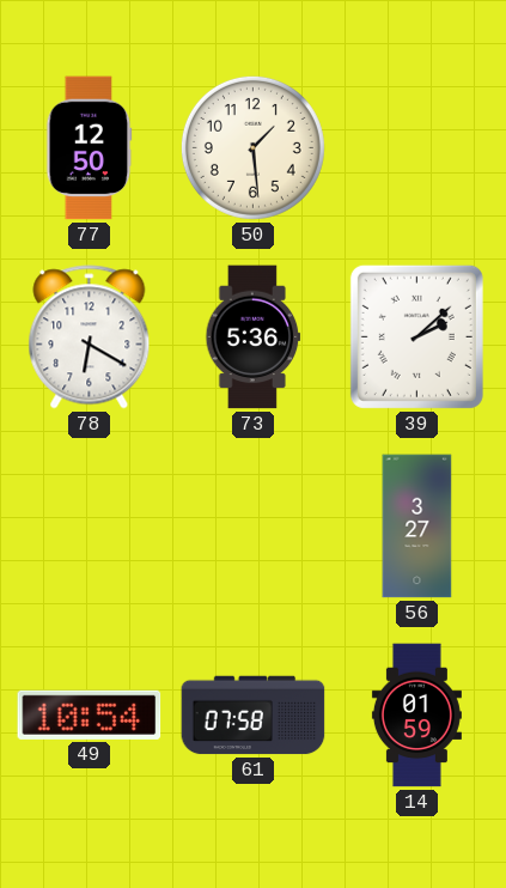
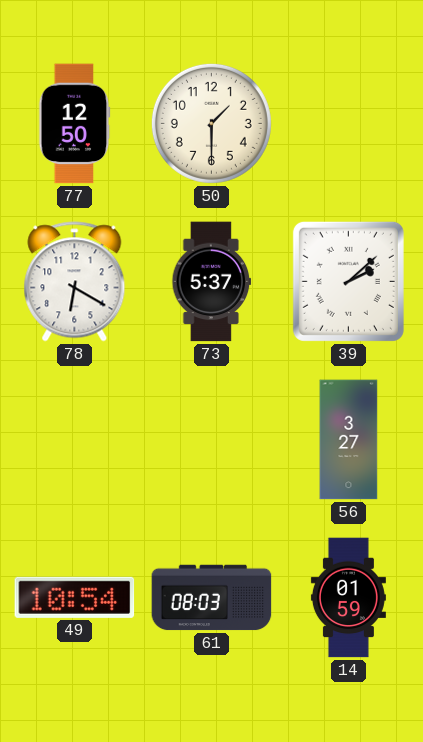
50: 1:29 -> 1:30
73: 5:36 -> 5:37
61: 07:58 -> 08:03
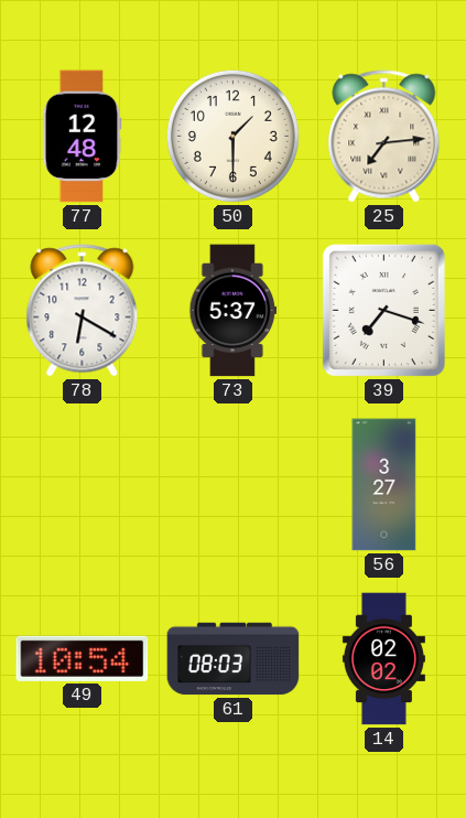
77: 12:50 -> 12:48
25: none -> 7:14
39: 2:08 -> 7:18
14: 01:59 -> 02:02
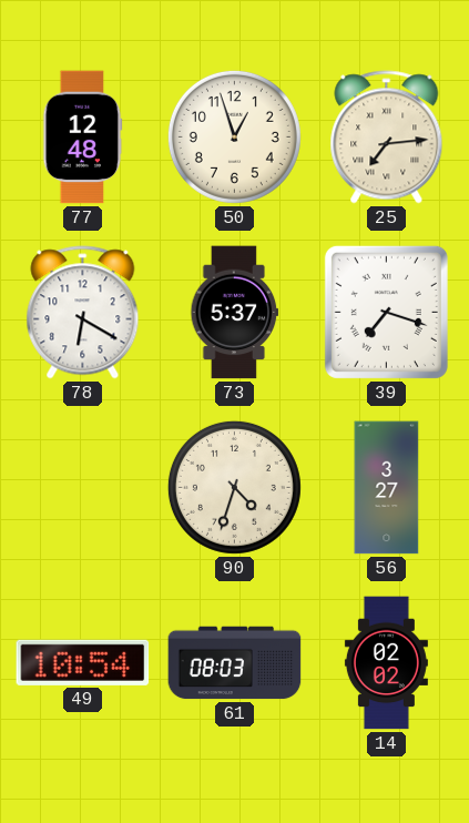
50: 1:30 -> 12:57
90: none -> 4:33
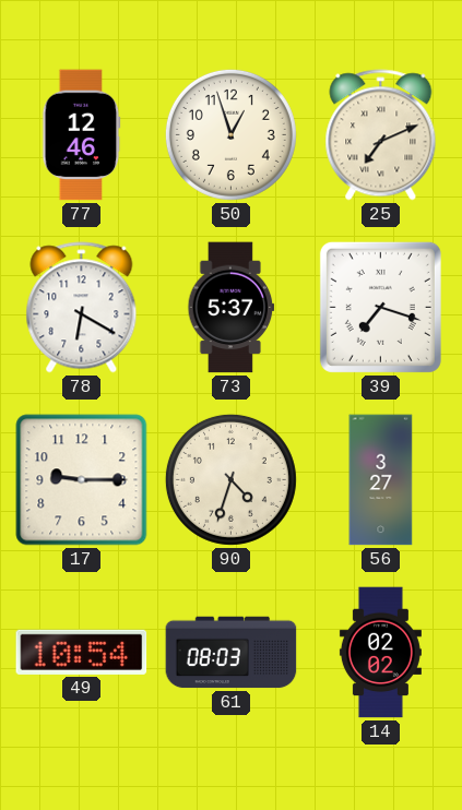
77: 12:48 -> 12:46
25: 7:14 -> 7:11
17: none -> 9:15
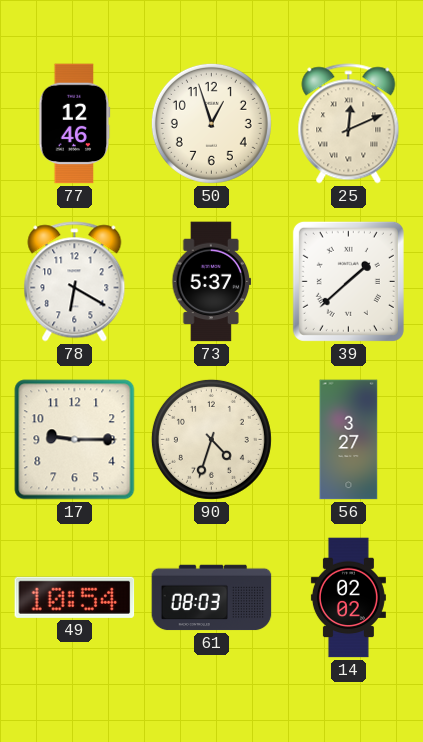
25: 7:11 -> 12:11
39: 7:18 -> 1:38
